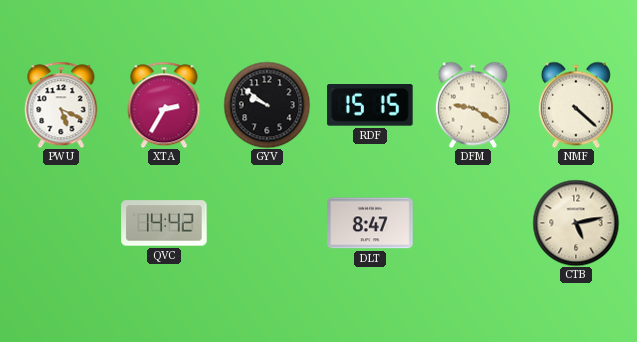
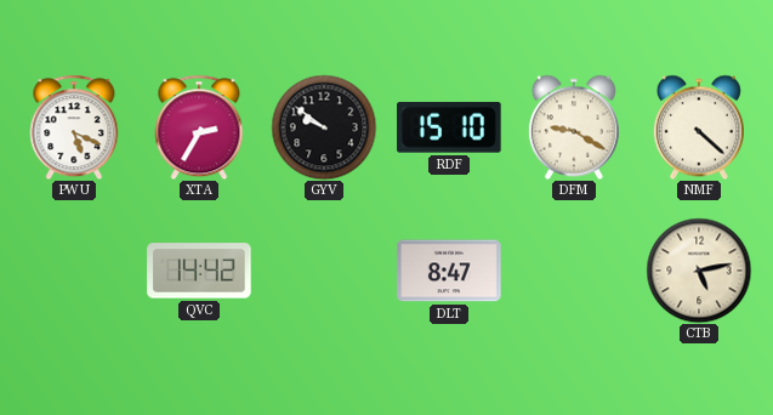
RDF: 15:15 -> 15:10
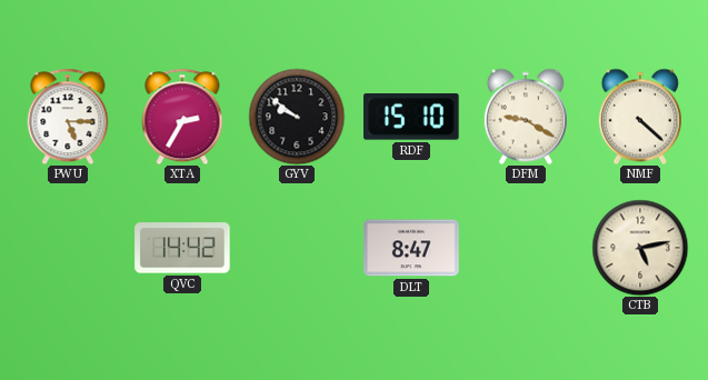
PWU: 5:19 -> 5:15
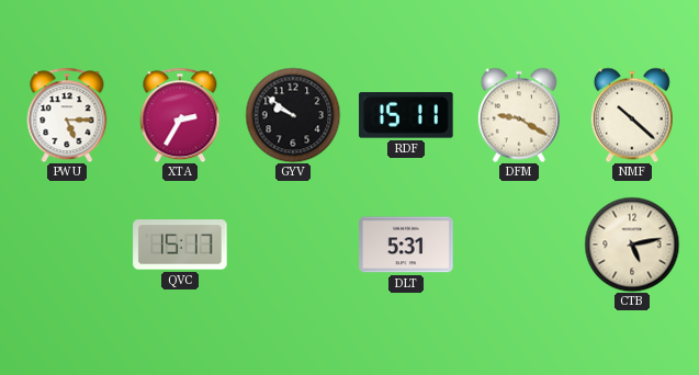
RDF: 15:10 -> 15:11
NMF: 4:22 -> 10:22
QVC: 14:42 -> 15:17
DLT: 8:47 -> 5:31
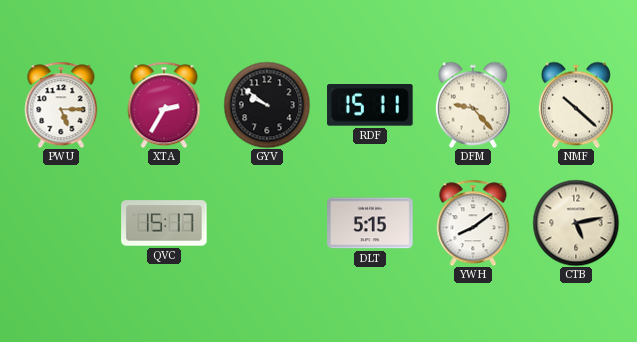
DFM: 9:20 -> 9:23
DLT: 5:31 -> 5:15
YWH: none -> 8:09
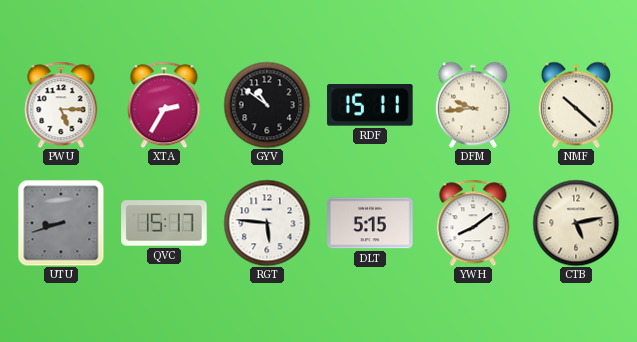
GYV: 9:51 -> 10:51
DFM: 9:23 -> 9:44
UTU: none -> 8:42
RGT: none -> 5:46
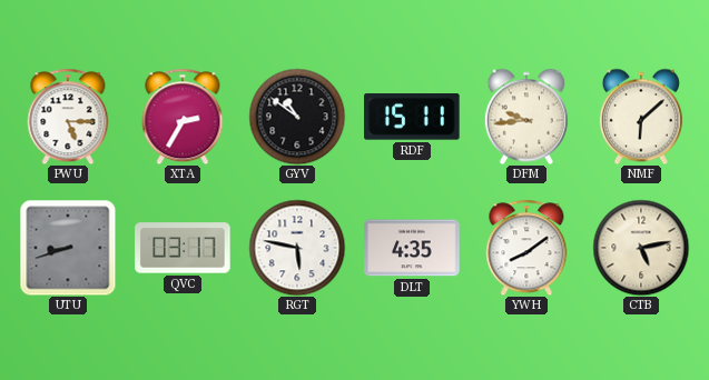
NMF: 10:22 -> 6:08
QVC: 15:17 -> 03:17
RGT: 5:46 -> 5:47
DLT: 5:15 -> 4:35
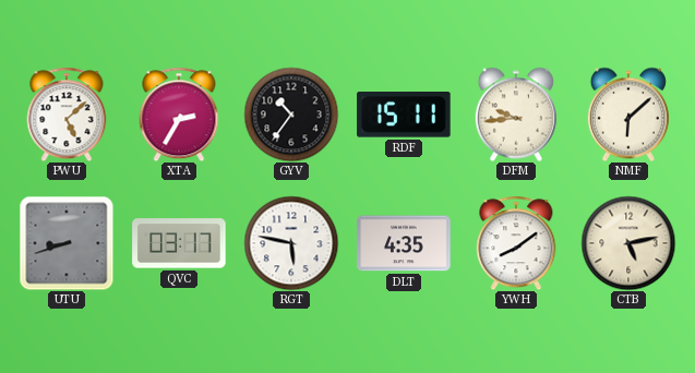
PWU: 5:15 -> 5:08
GYV: 10:51 -> 10:36
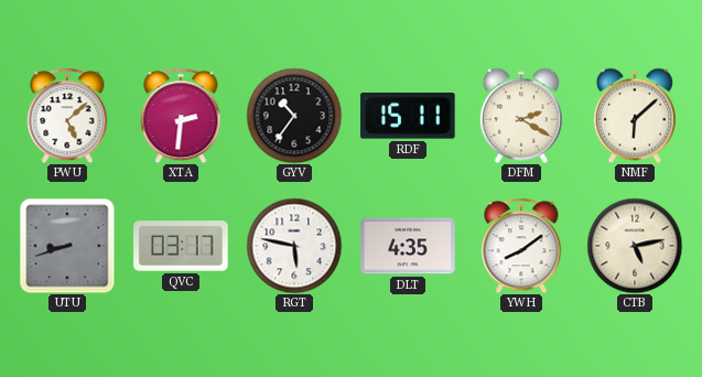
XTA: 2:35 -> 2:31
DFM: 9:44 -> 2:20
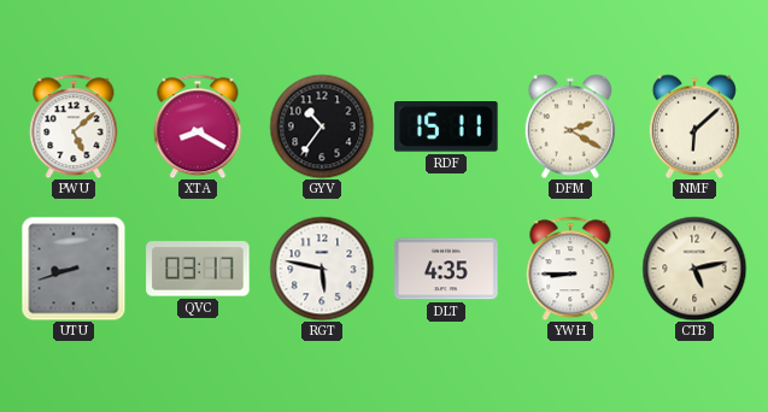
XTA: 2:31 -> 8:20
YWH: 8:09 -> 8:45
